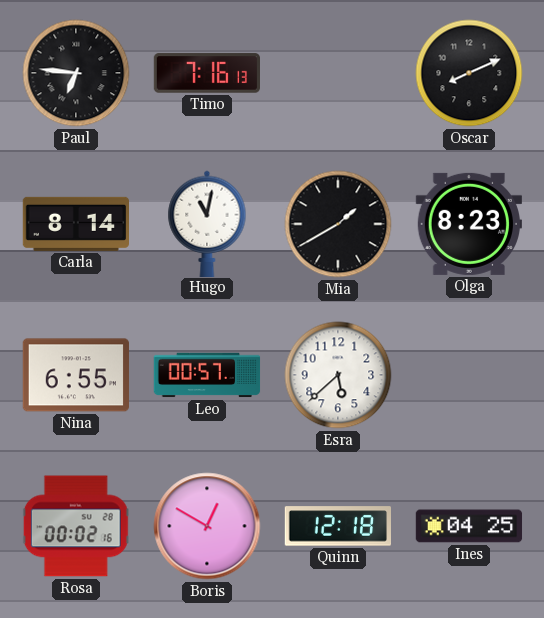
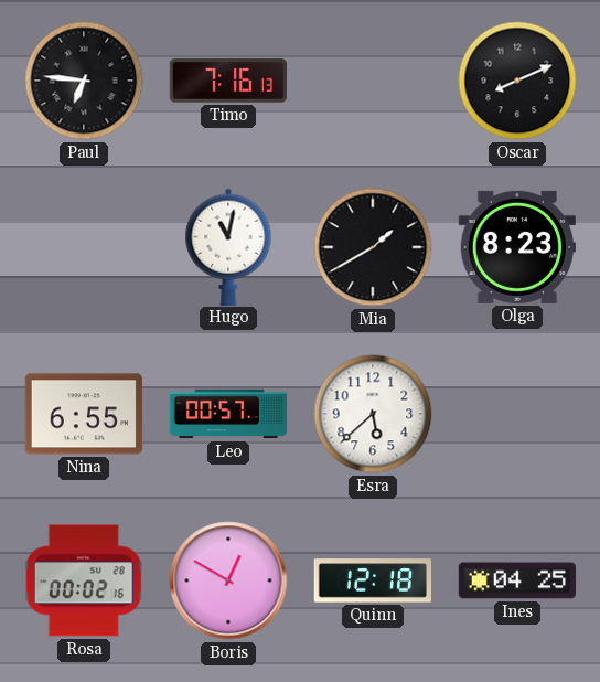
Carla: 8:14 -> none
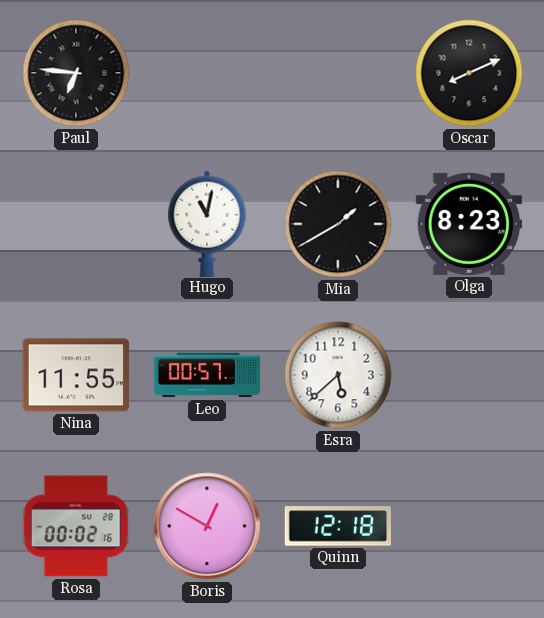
Timo: 7:16 -> none
Nina: 6:55 -> 11:55
Ines: 04:25 -> none
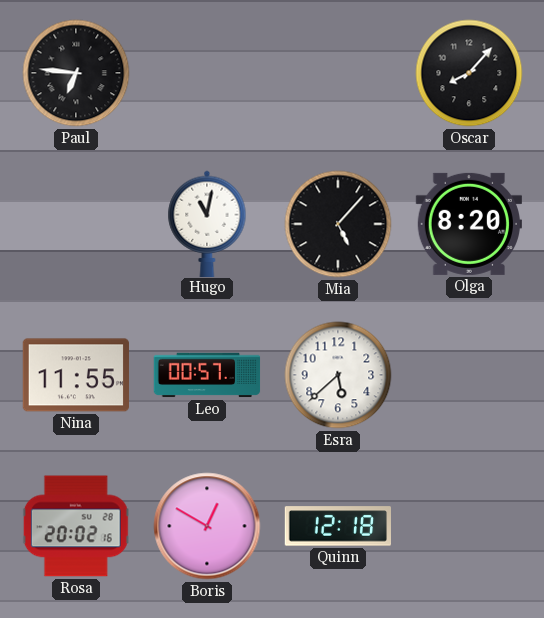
Oscar: 8:11 -> 8:07
Mia: 1:40 -> 5:07
Olga: 8:23 -> 8:20
Rosa: 00:02 -> 20:02
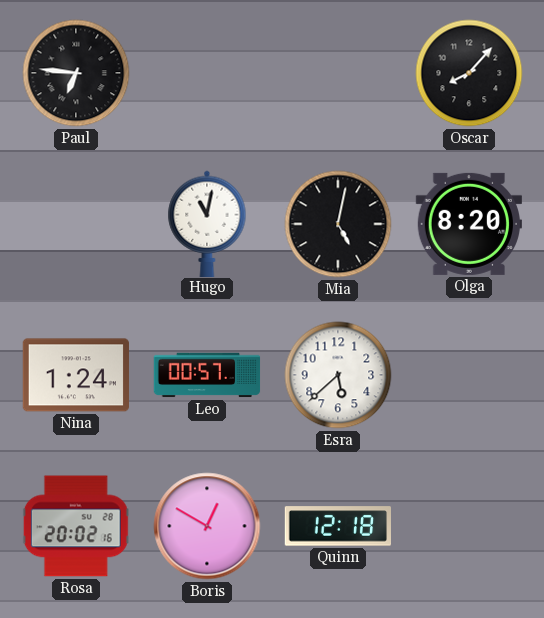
Mia: 5:07 -> 5:02
Nina: 11:55 -> 1:24
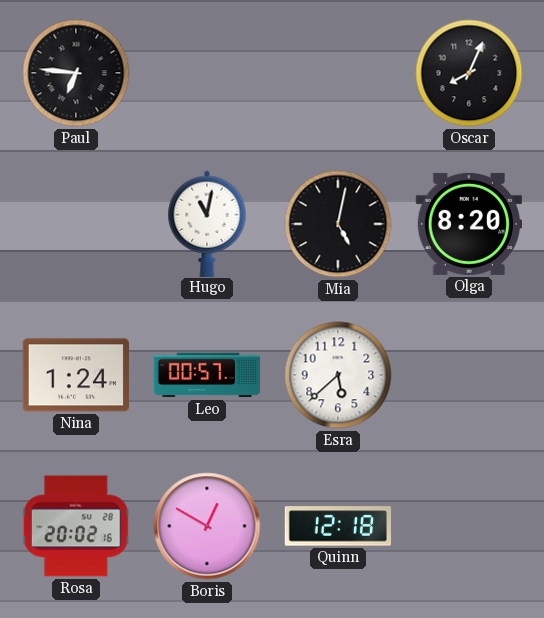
Oscar: 8:07 -> 8:04
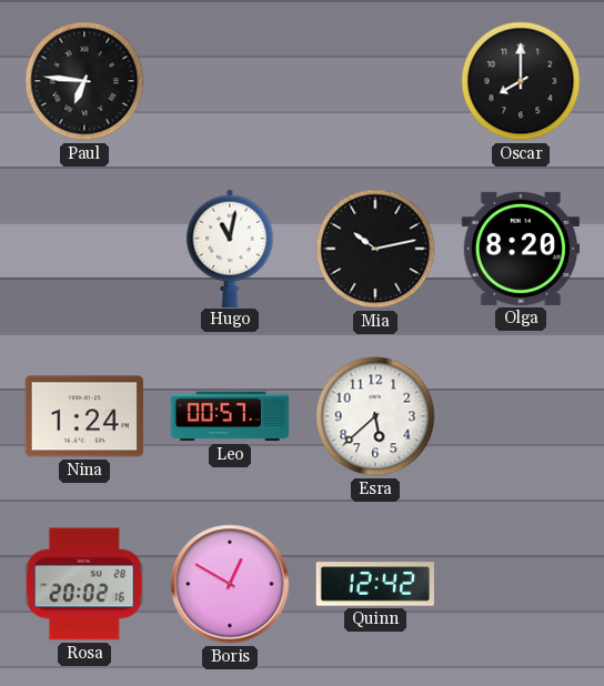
Oscar: 8:04 -> 8:00
Mia: 5:02 -> 10:13
Quinn: 12:18 -> 12:42
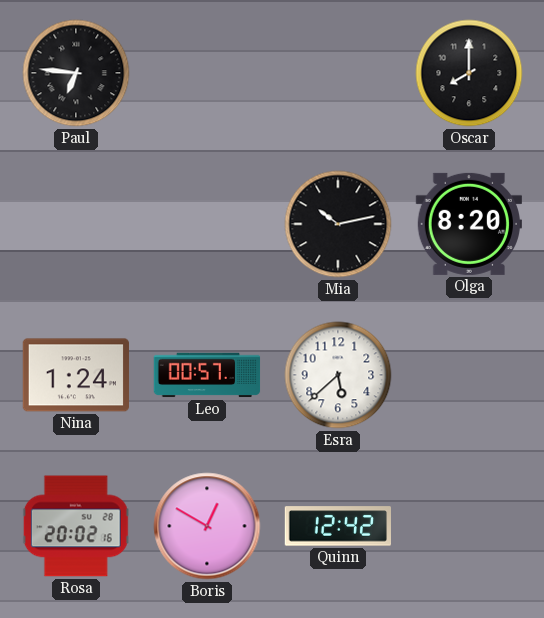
Hugo: 11:02 -> none
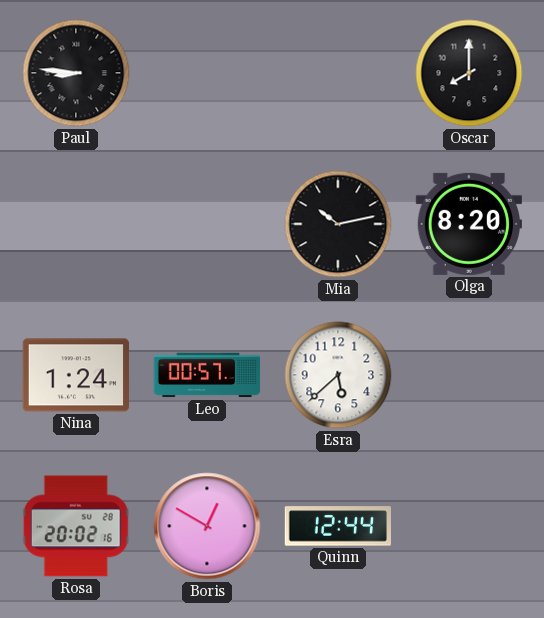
Paul: 6:46 -> 8:46
Quinn: 12:42 -> 12:44
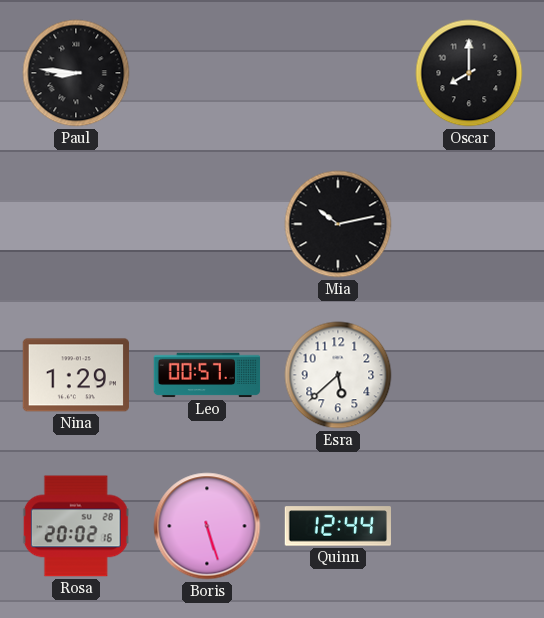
Olga: 8:20 -> none
Nina: 1:24 -> 1:29
Boris: 12:50 -> 5:27
